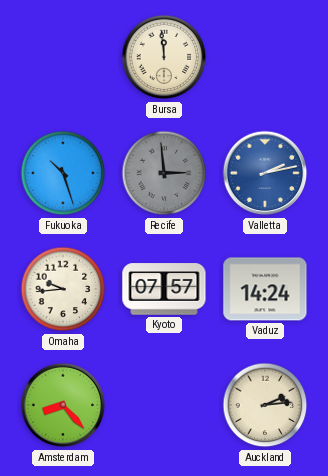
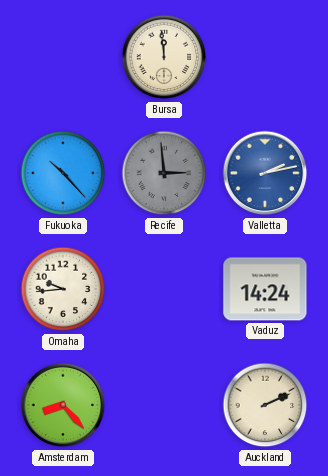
Fukuoka: 10:27 -> 10:23
Kyoto: 07:57 -> none
Auckland: 2:14 -> 2:11
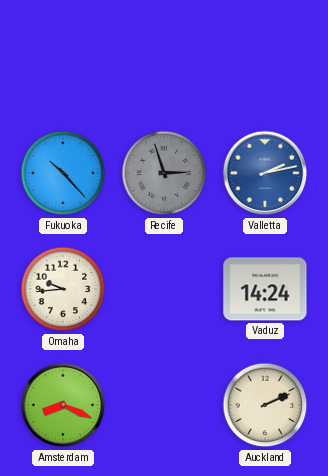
Bursa: 11:59 -> none
Recife: 2:59 -> 2:57
Amsterdam: 8:23 -> 8:19
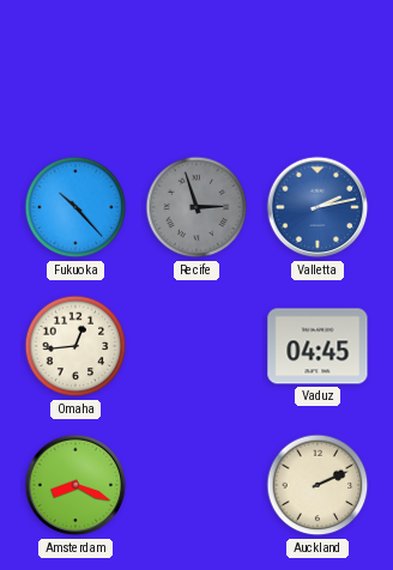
Omaha: 9:44 -> 12:44
Vaduz: 14:24 -> 04:45
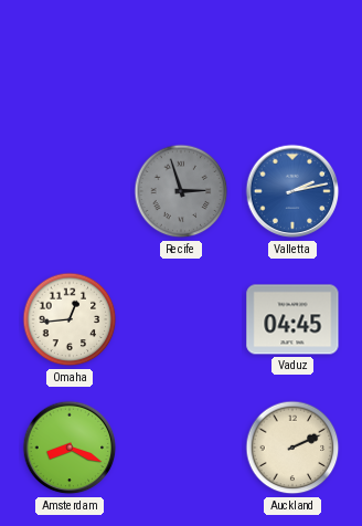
Fukuoka: 10:23 -> none
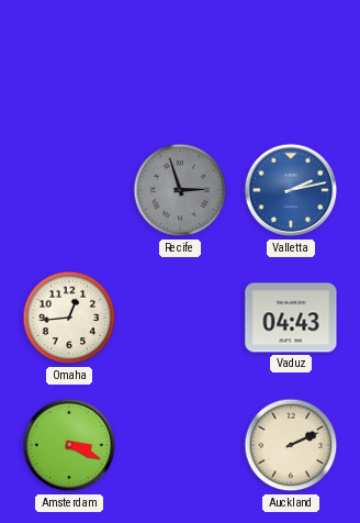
Vaduz: 04:45 -> 04:43
Amsterdam: 8:19 -> 3:19
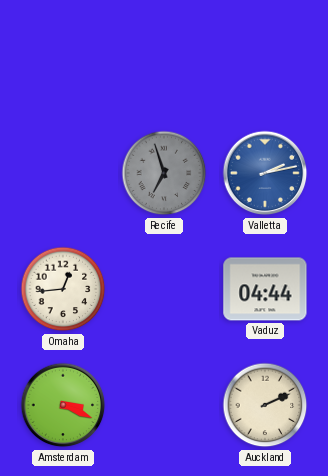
Recife: 2:57 -> 6:57
Vaduz: 04:43 -> 04:44
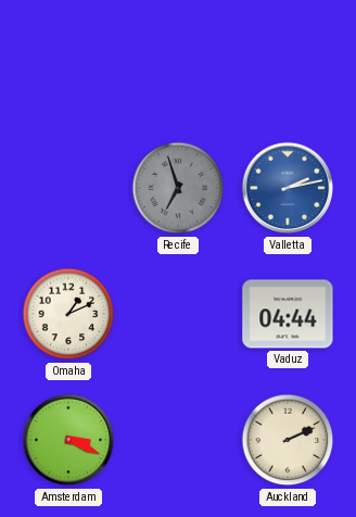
Omaha: 12:44 -> 1:11
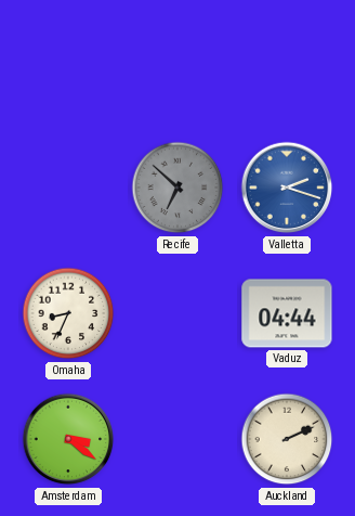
Recife: 6:57 -> 6:52
Valletta: 2:13 -> 2:18
Omaha: 1:11 -> 8:34
Amsterdam: 3:19 -> 3:21
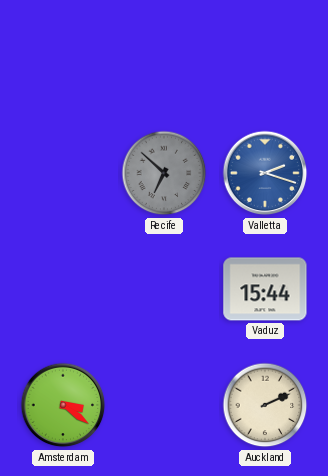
Omaha: 8:34 -> none
Vaduz: 04:44 -> 15:44
